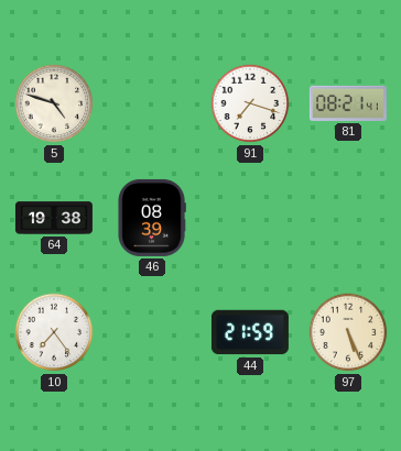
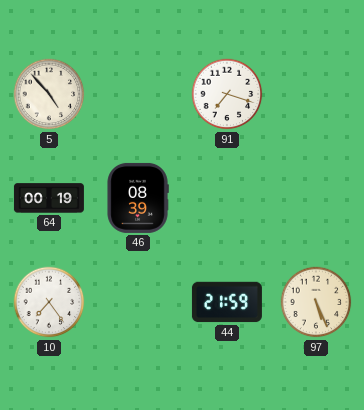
5: 4:48 -> 4:53
81: 08:21 -> none
64: 19:38 -> 00:19
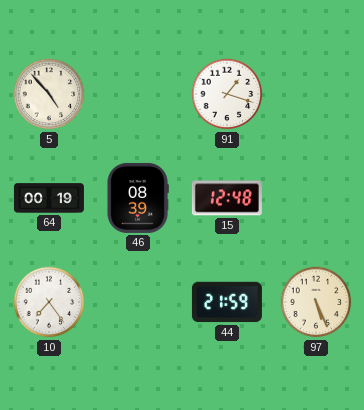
91: 7:18 -> 1:18
15: none -> 12:48
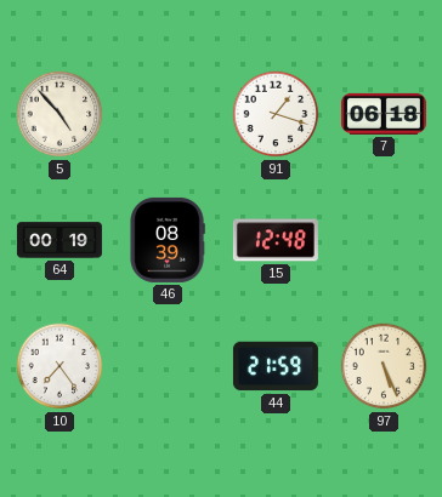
7: none -> 06:18
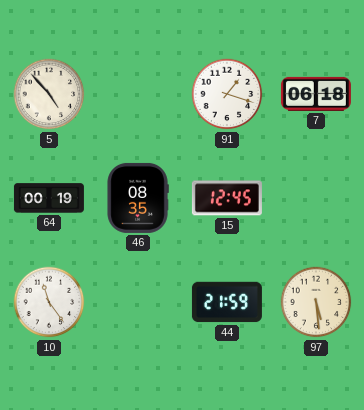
46: 08:39 -> 08:35
15: 12:48 -> 12:45
10: 7:24 -> 11:24
97: 5:26 -> 5:29
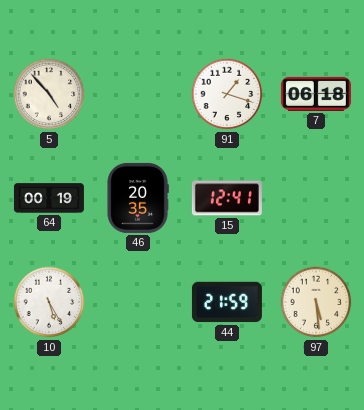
46: 08:35 -> 20:35
15: 12:45 -> 12:41
10: 11:24 -> 5:25
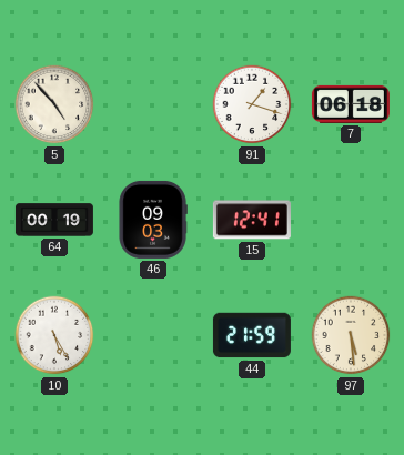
46: 20:35 -> 09:03
